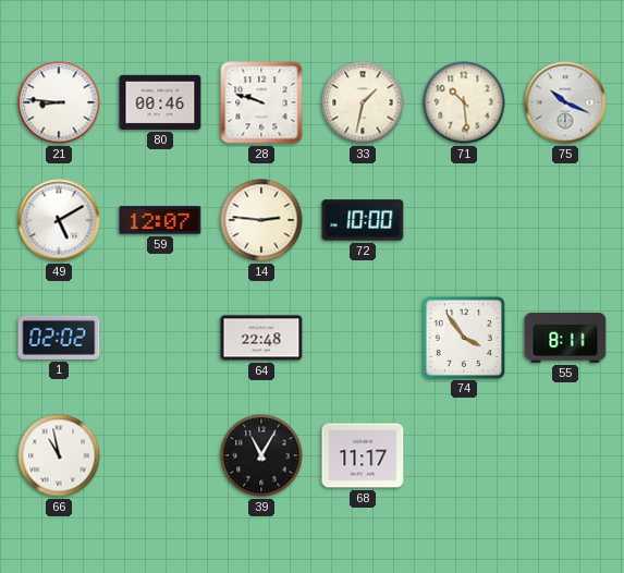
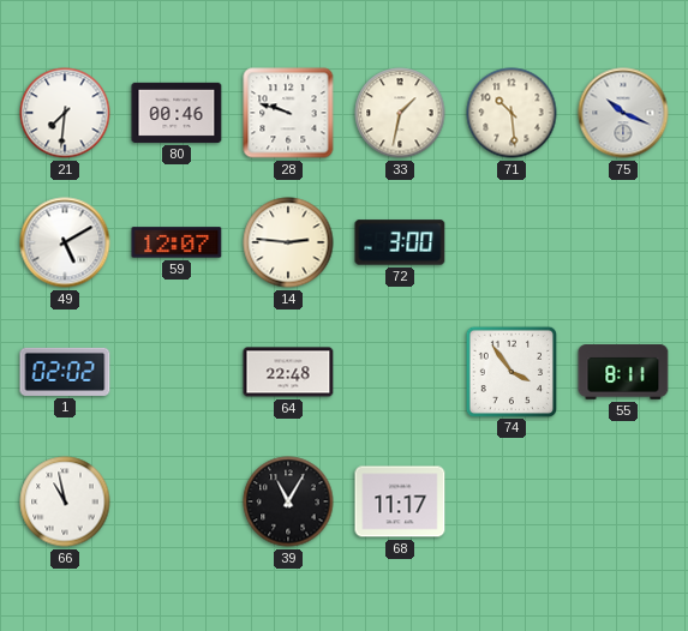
21: 8:46 -> 7:31
72: 10:00 -> 3:00
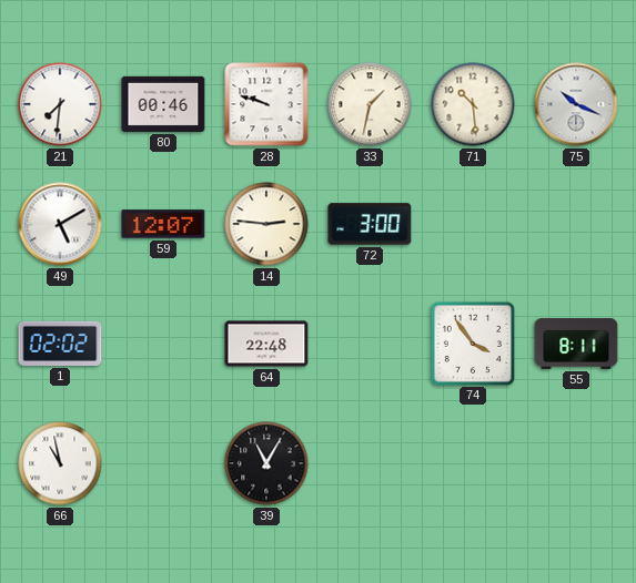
68: 11:17 -> none
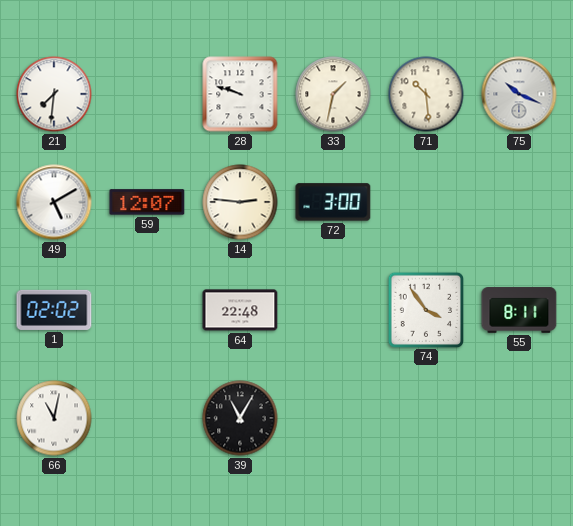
80: 00:46 -> none
66: 10:58 -> 11:02
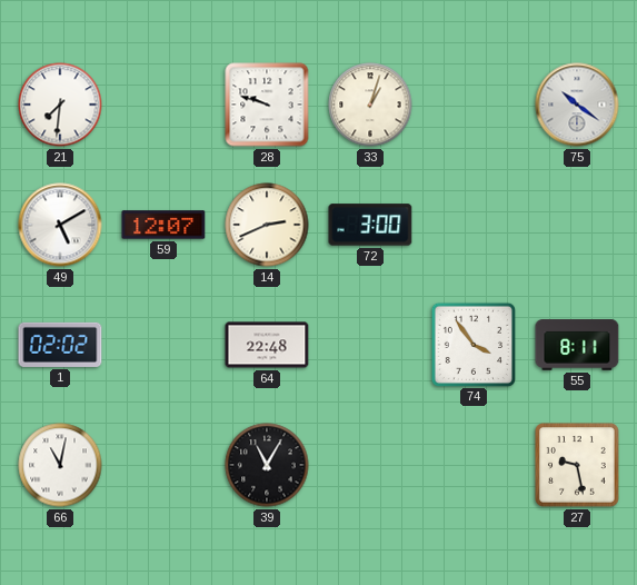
33: 1:32 -> 1:03
71: 10:29 -> none
75: 10:19 -> 10:21
14: 2:46 -> 2:41
27: none -> 9:28
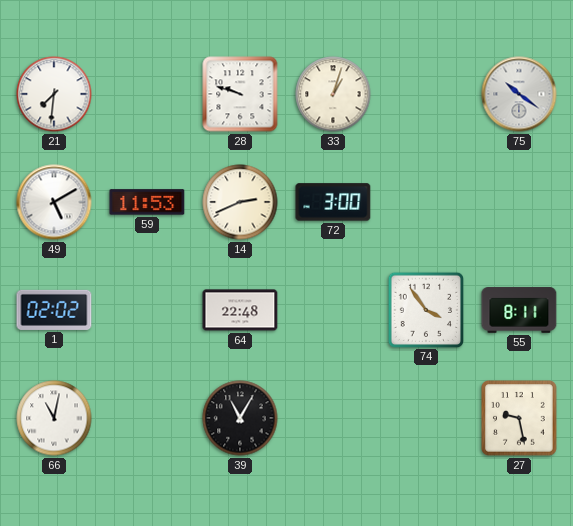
59: 12:07 -> 11:53
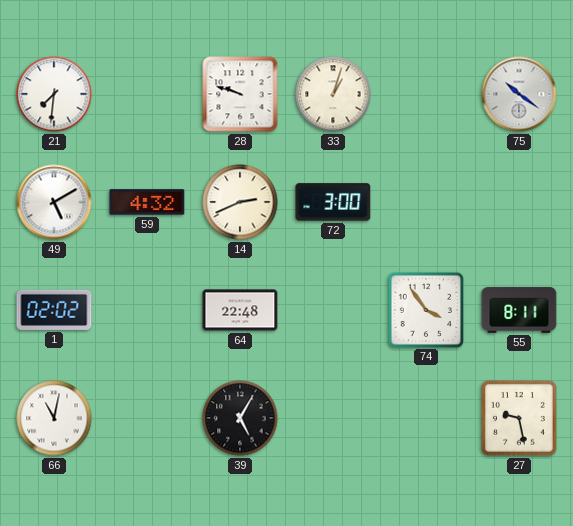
59: 11:53 -> 4:32
39: 11:05 -> 5:05
